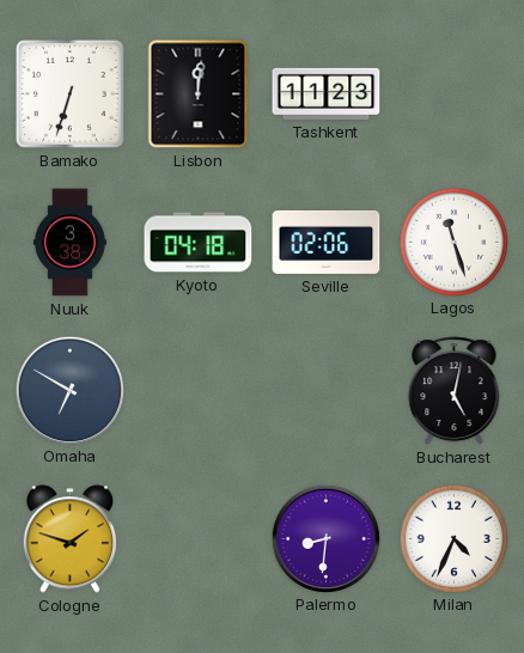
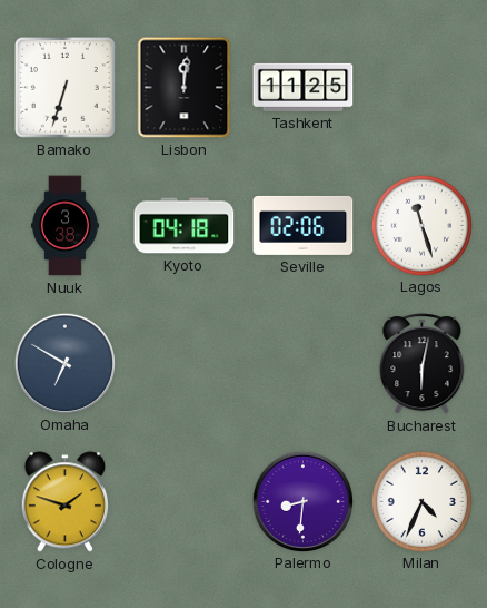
Tashkent: 11:23 -> 11:25
Bucharest: 5:02 -> 6:02
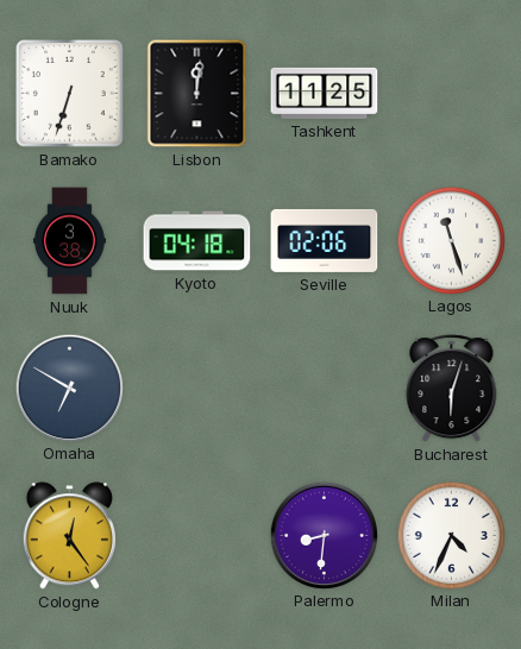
Bucharest: 6:02 -> 6:03
Cologne: 1:48 -> 12:24
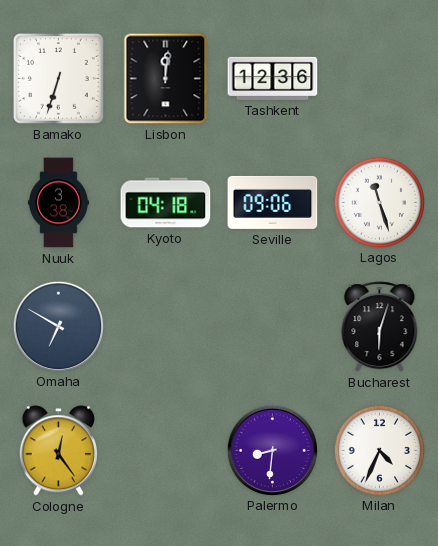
Tashkent: 11:25 -> 12:36
Seville: 02:06 -> 09:06
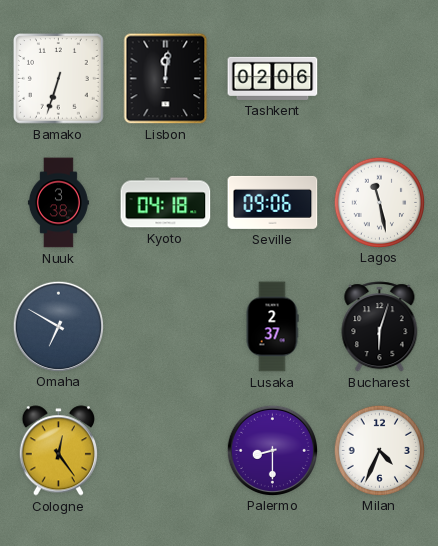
Tashkent: 12:36 -> 02:06
Lagos: 11:27 -> 11:28
Lusaka: none -> 2:37
Palermo: 8:31 -> 8:30
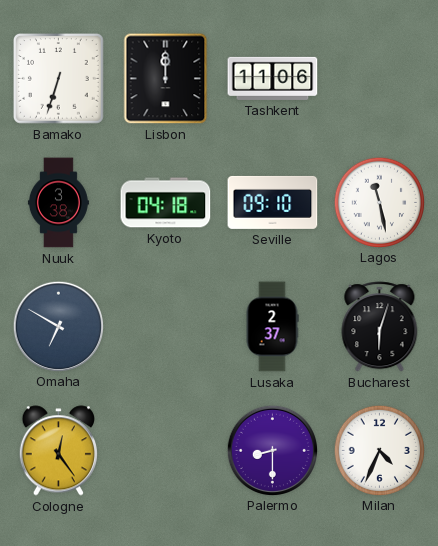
Lisbon: 12:01 -> 12:00
Tashkent: 02:06 -> 11:06
Seville: 09:06 -> 09:10
